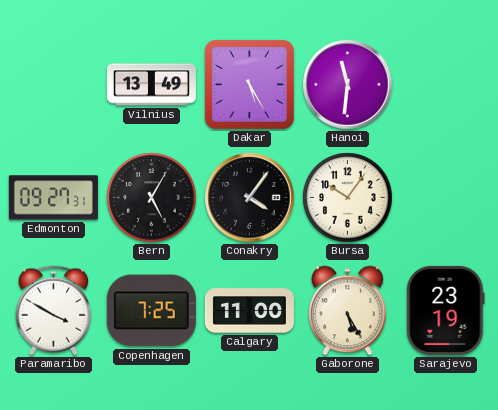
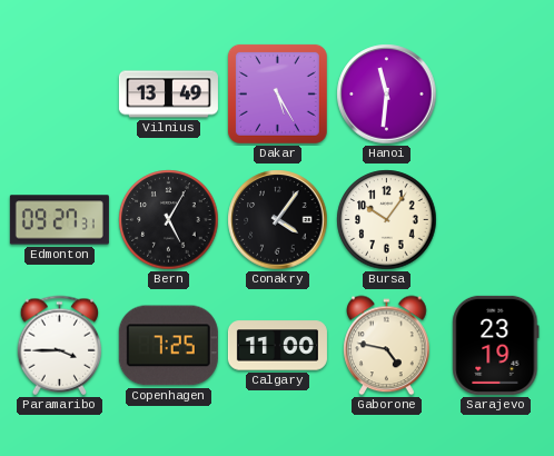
Paramaribo: 3:50 -> 3:45
Gaborone: 5:25 -> 4:47
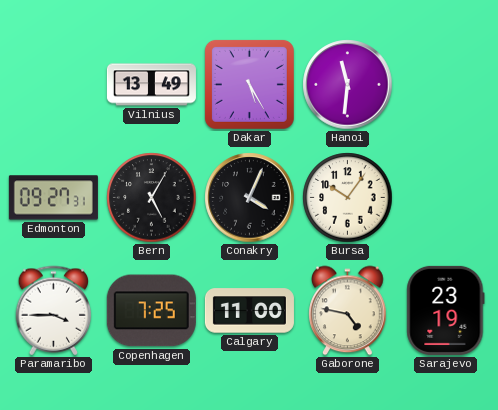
Conakry: 4:06 -> 4:04
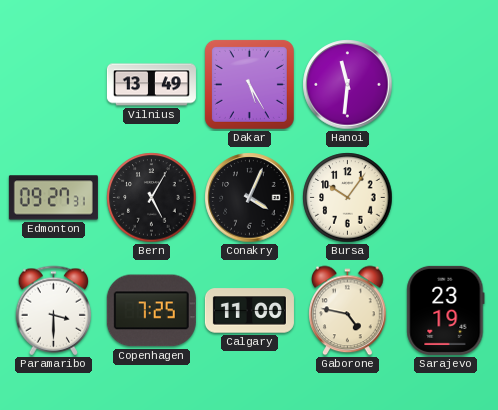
Paramaribo: 3:45 -> 3:30
